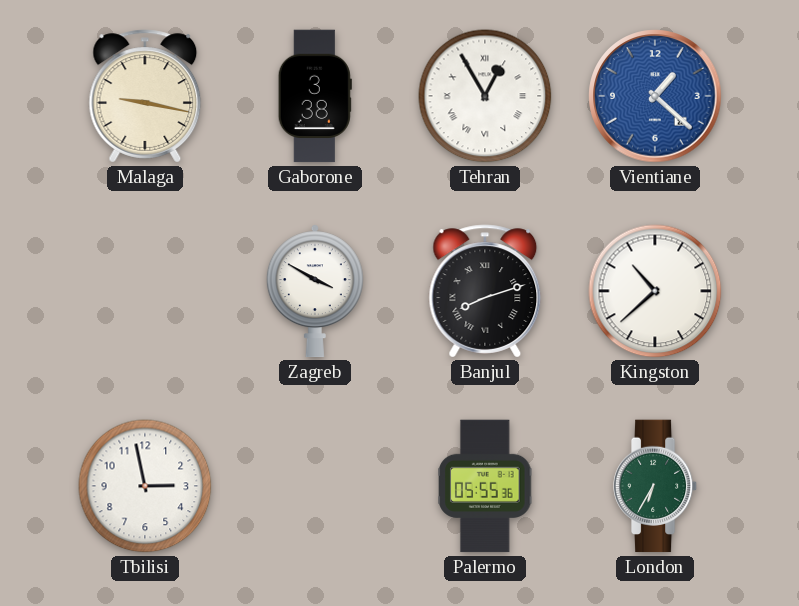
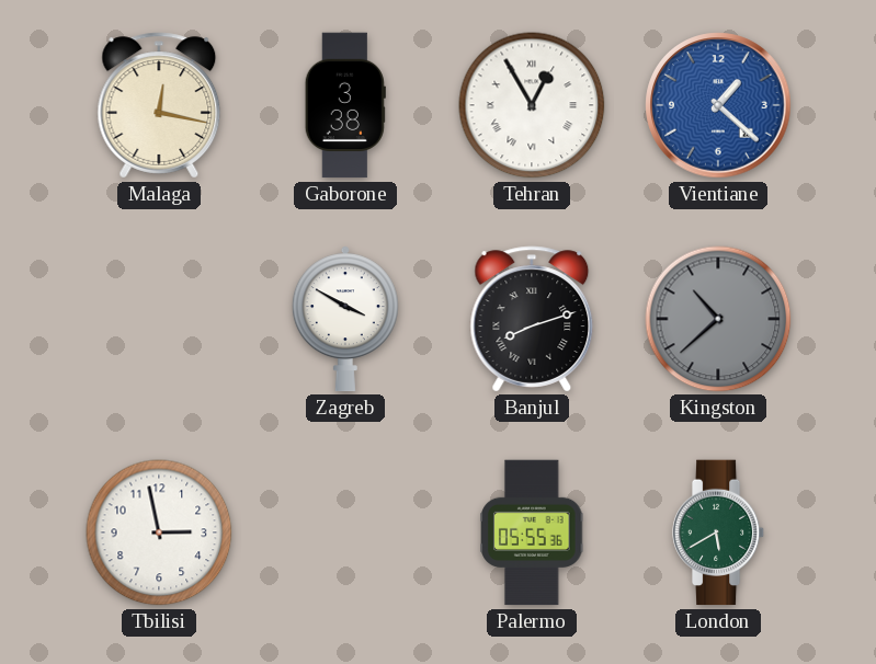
Malaga: 9:17 -> 12:17
Kingston dial: white -> grey
London: 6:35 -> 5:40
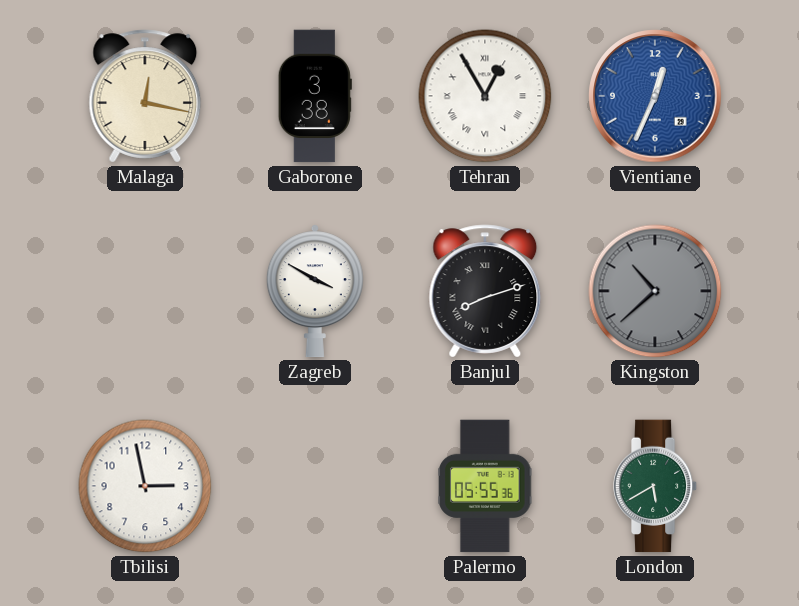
Vientiane: 1:22 -> 12:34
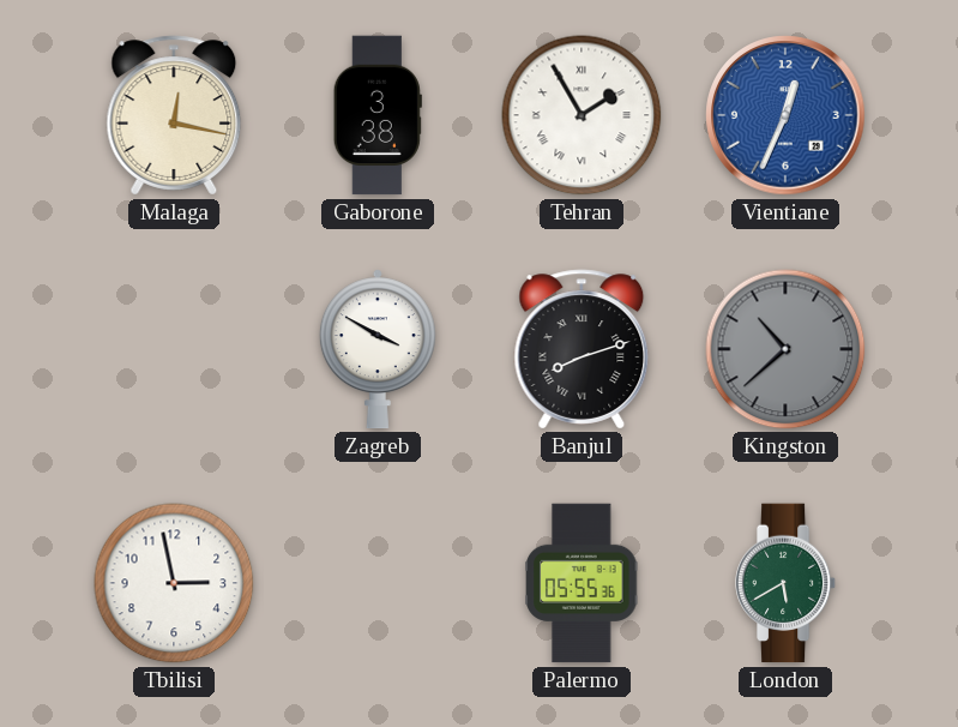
Tehran: 12:55 -> 1:55
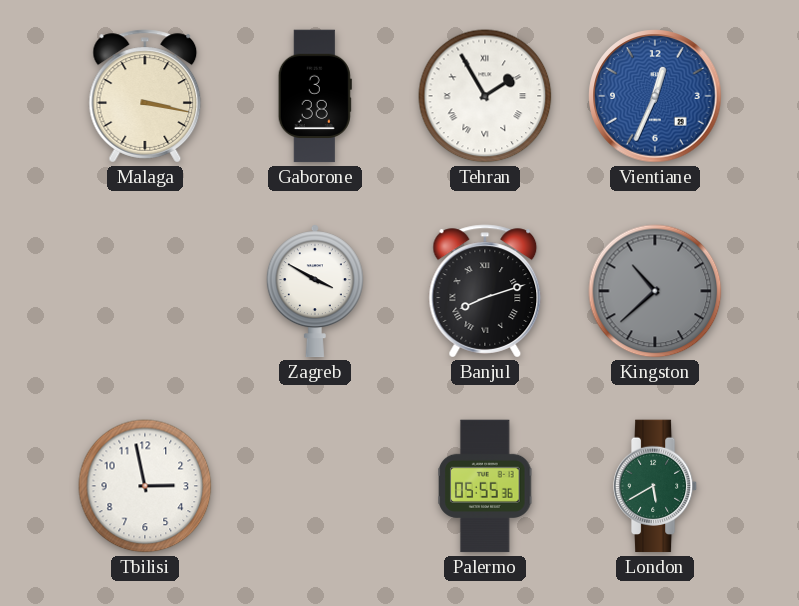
Malaga: 12:17 -> 3:17
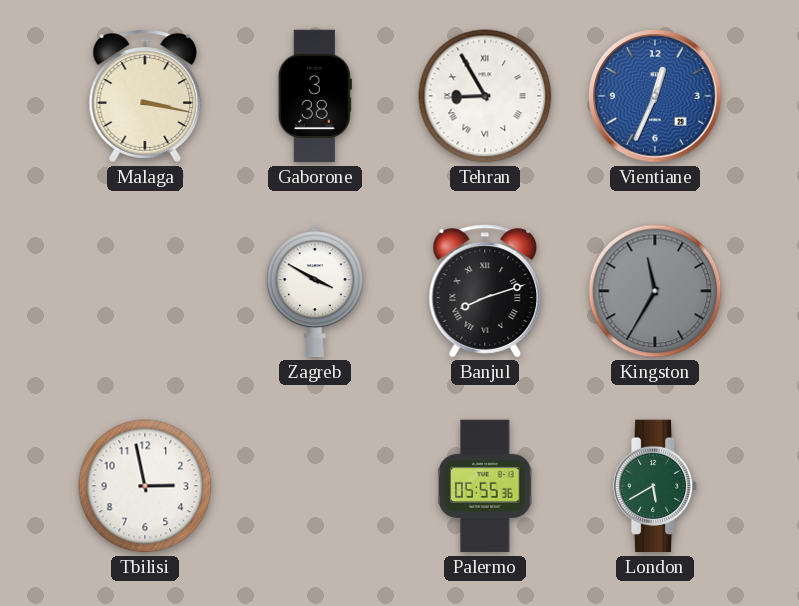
Tehran: 1:55 -> 8:55
Kingston: 10:38 -> 11:35
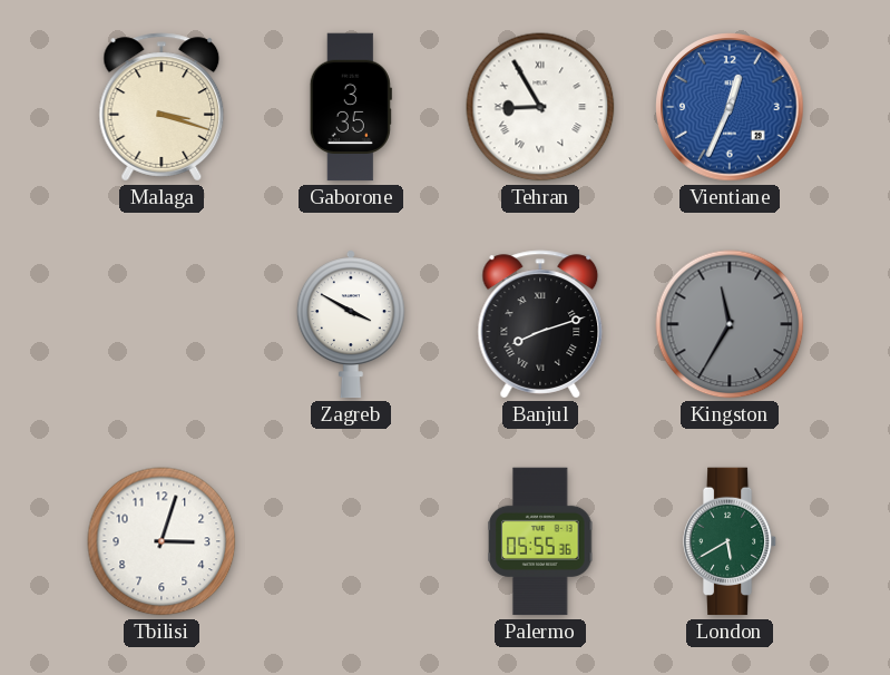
Malaga: 3:17 -> 3:18
Gaborone: 3:38 -> 3:35
Tbilisi: 2:58 -> 3:03
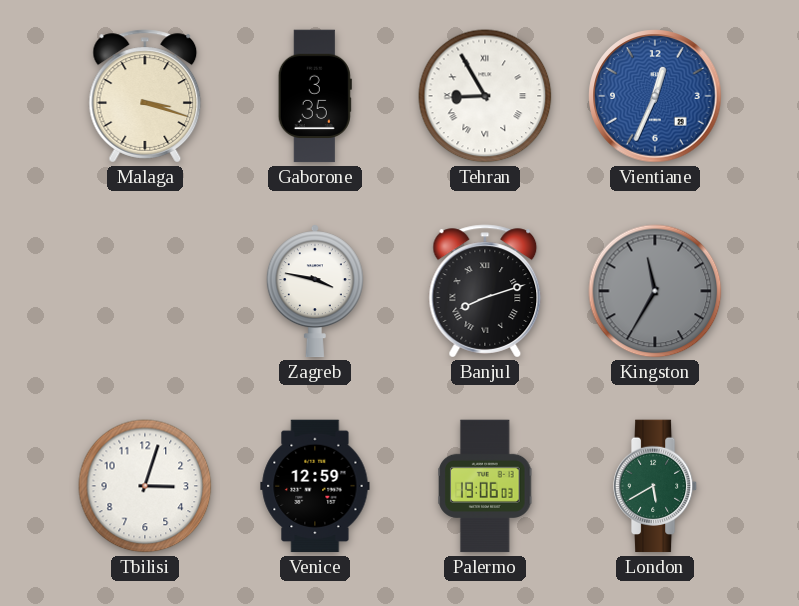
Zagreb: 3:50 -> 3:47
Venice: none -> 12:59
Palermo: 05:55 -> 19:06
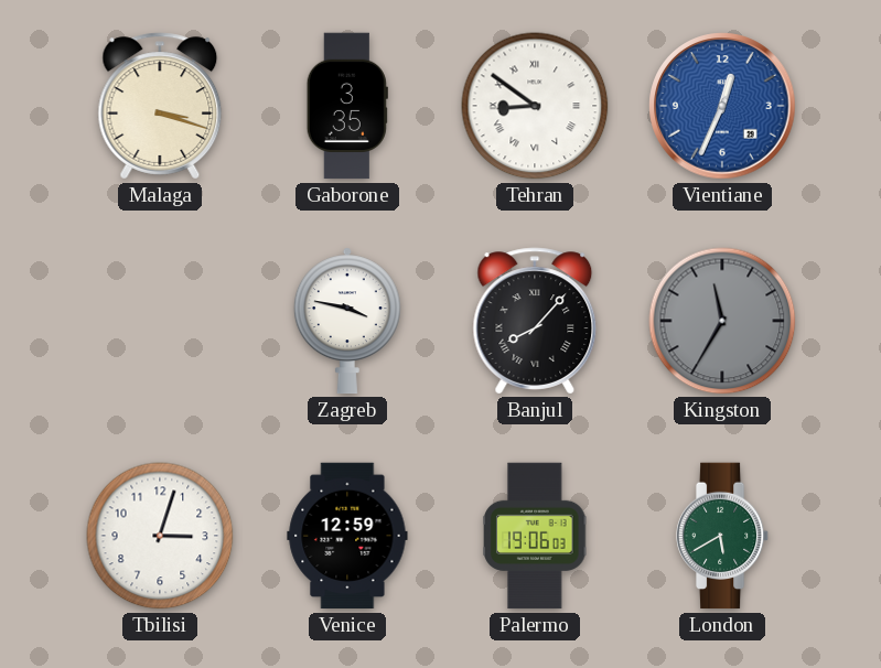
Tehran: 8:55 -> 8:51
Banjul: 8:12 -> 8:07
